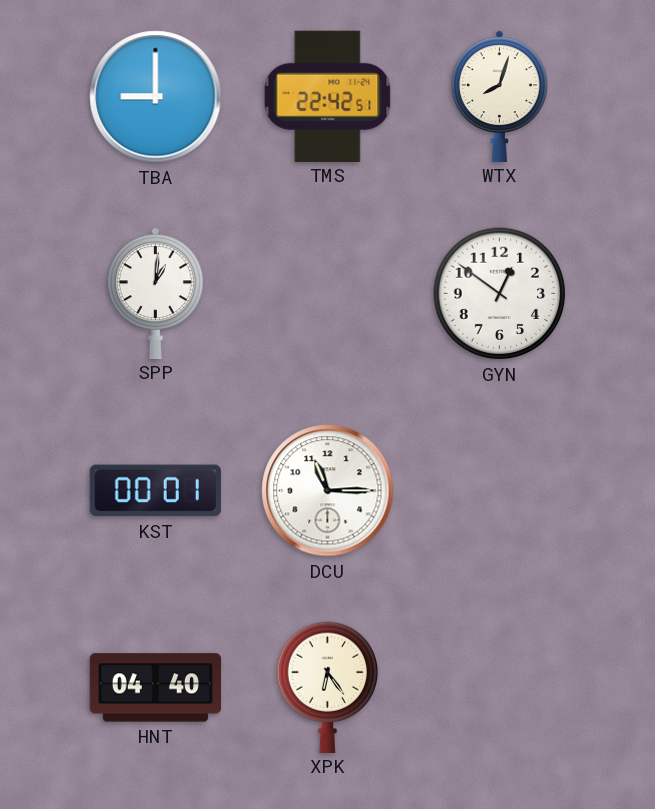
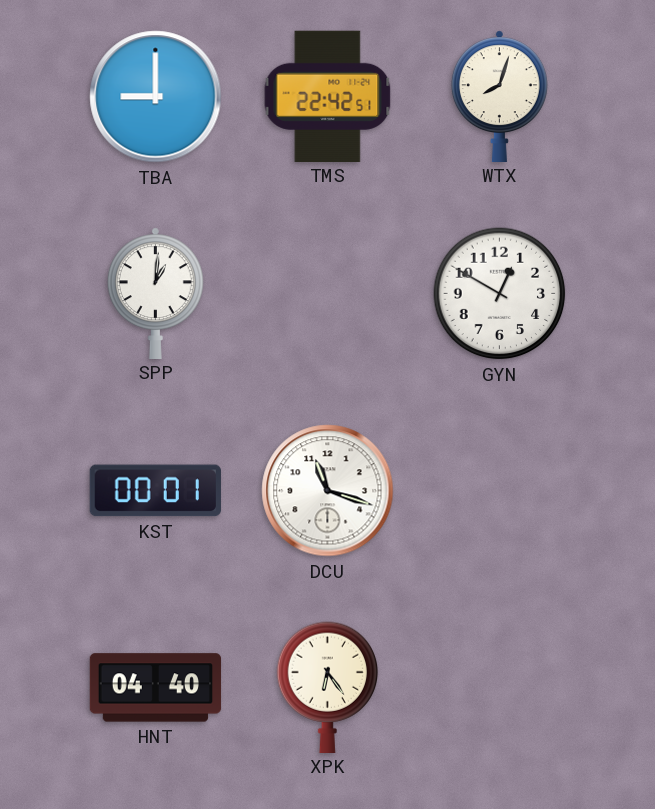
GYN: 12:51 -> 12:50
DCU: 11:15 -> 11:18
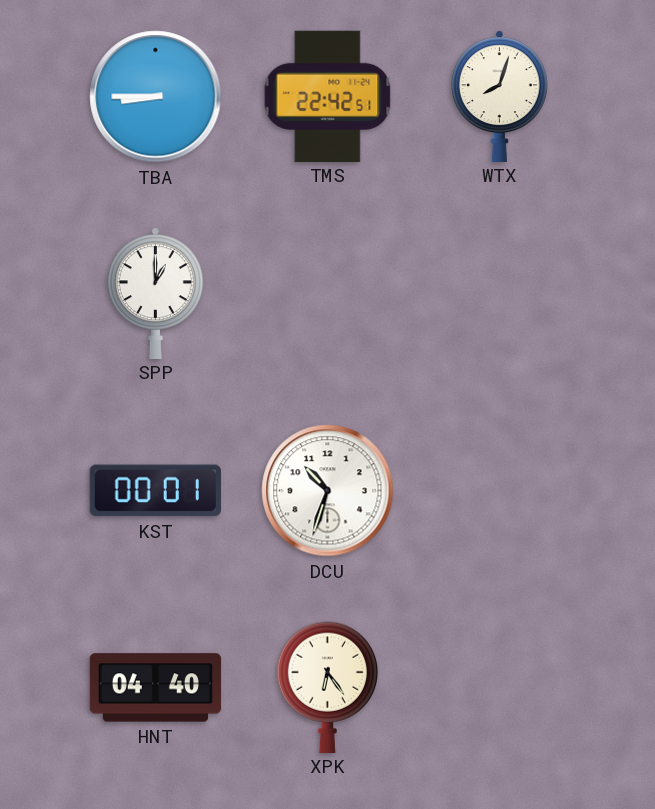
TBA: 9:00 -> 8:45
SPP: 1:01 -> 1:00
GYN: 12:50 -> none
DCU: 11:18 -> 10:33
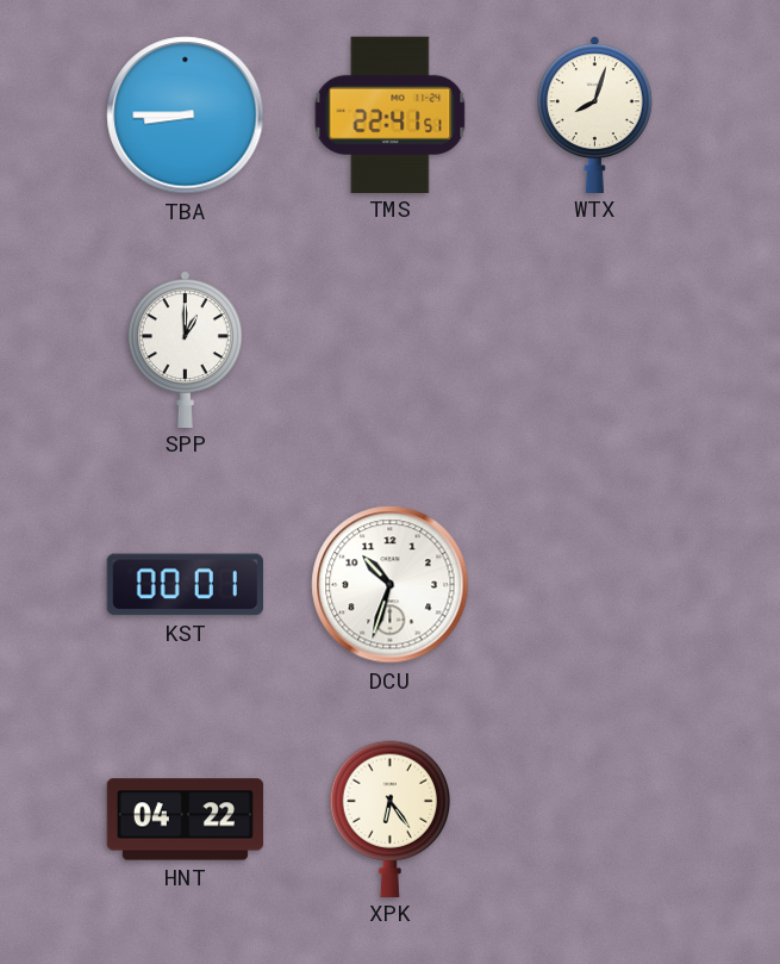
TMS: 22:42 -> 22:41
HNT: 04:40 -> 04:22
